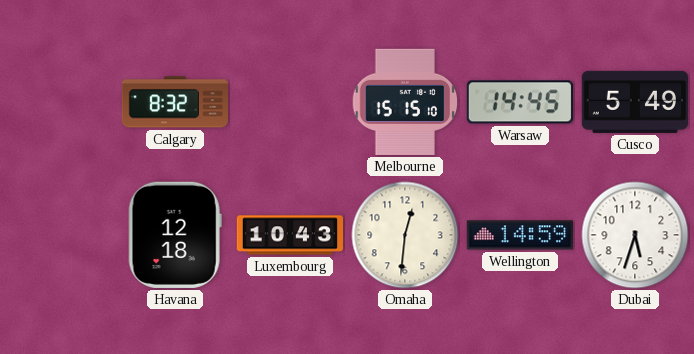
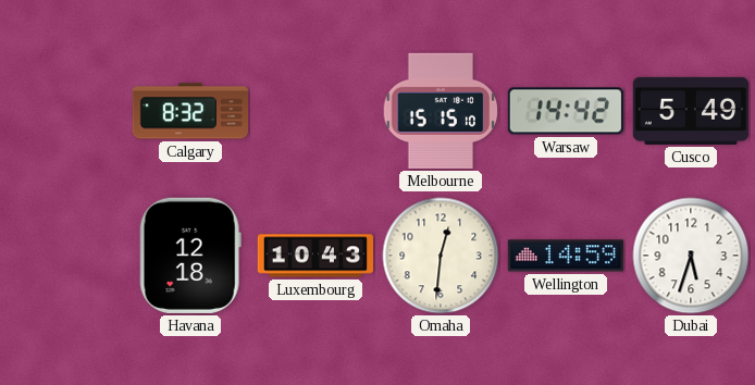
Warsaw: 14:45 -> 14:42
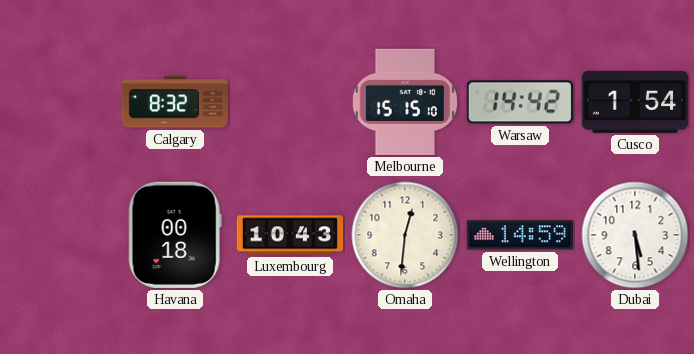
Cusco: 5:49 -> 1:54
Havana: 12:18 -> 00:18
Dubai: 5:33 -> 5:29
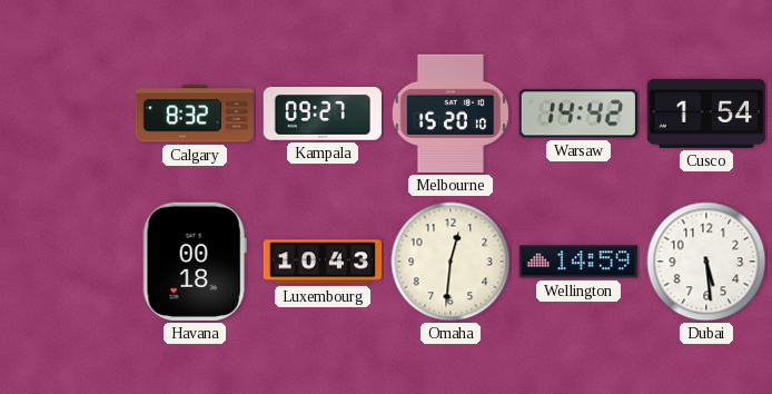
Kampala: none -> 09:27
Melbourne: 15:15 -> 15:20
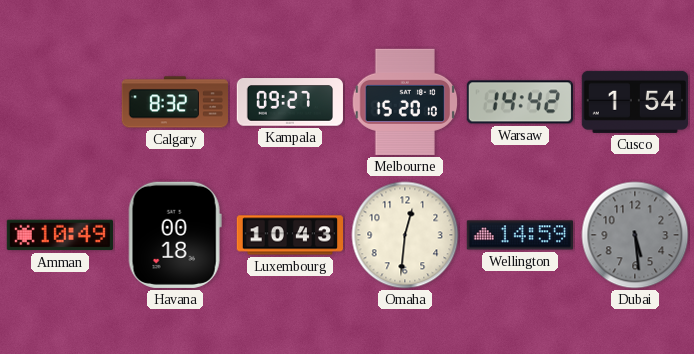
Amman: none -> 10:49
Dubai dial: white -> grey
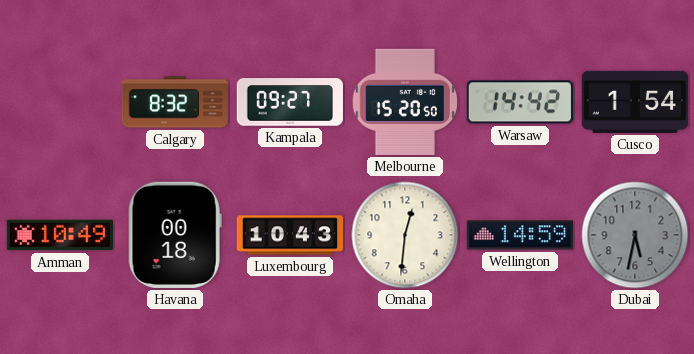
Melbourne: 15:20:10 -> 15:20:50
Dubai: 5:29 -> 5:32
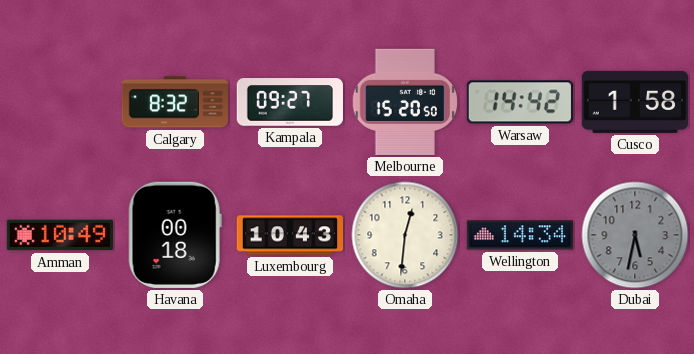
Cusco: 1:54 -> 1:58
Wellington: 14:59 -> 14:34
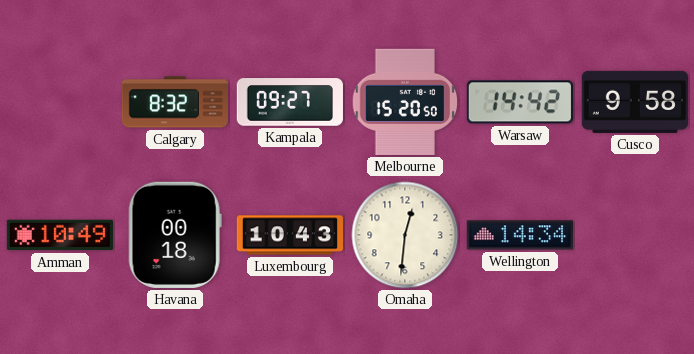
Cusco: 1:58 -> 9:58
Dubai: 5:32 -> none
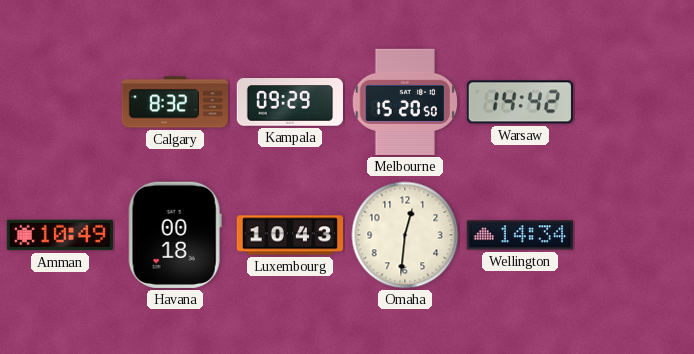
Kampala: 09:27 -> 09:29
Cusco: 9:58 -> none
